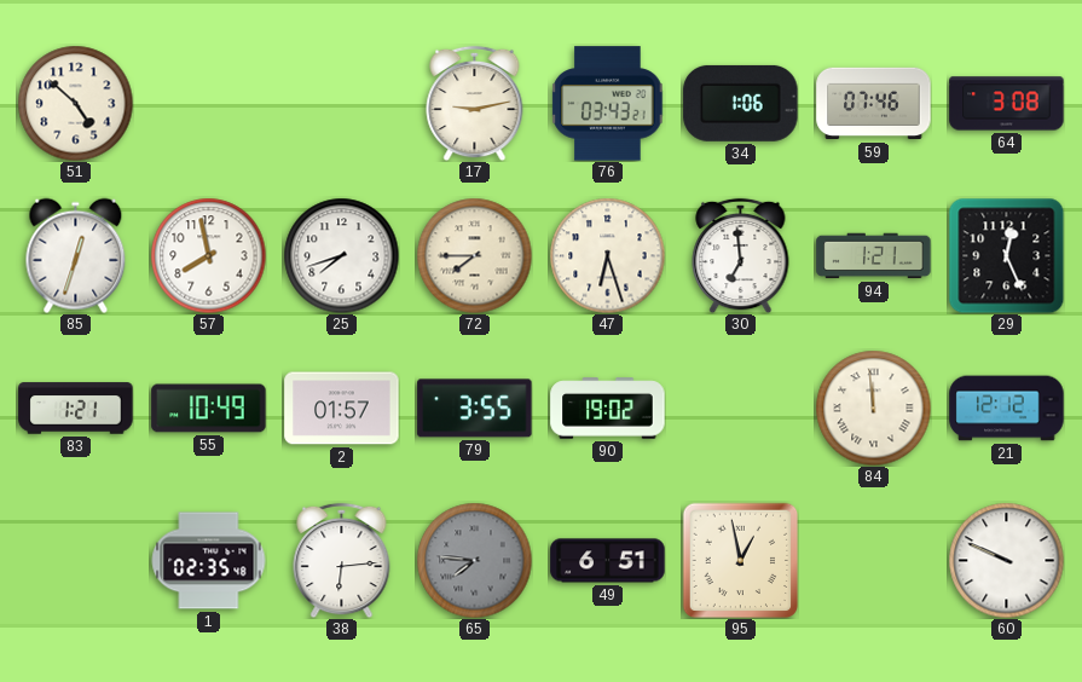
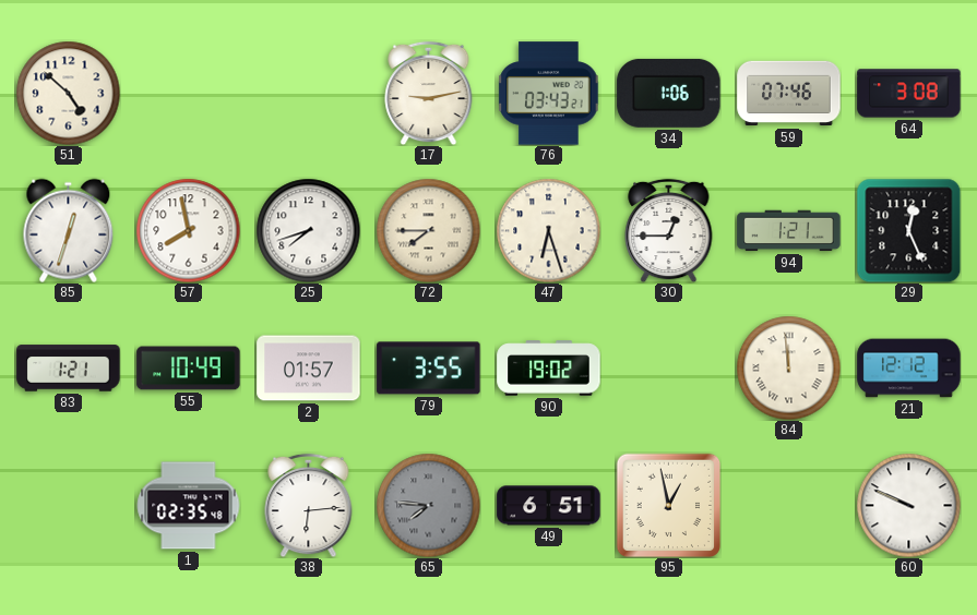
30: 6:59 -> 12:45
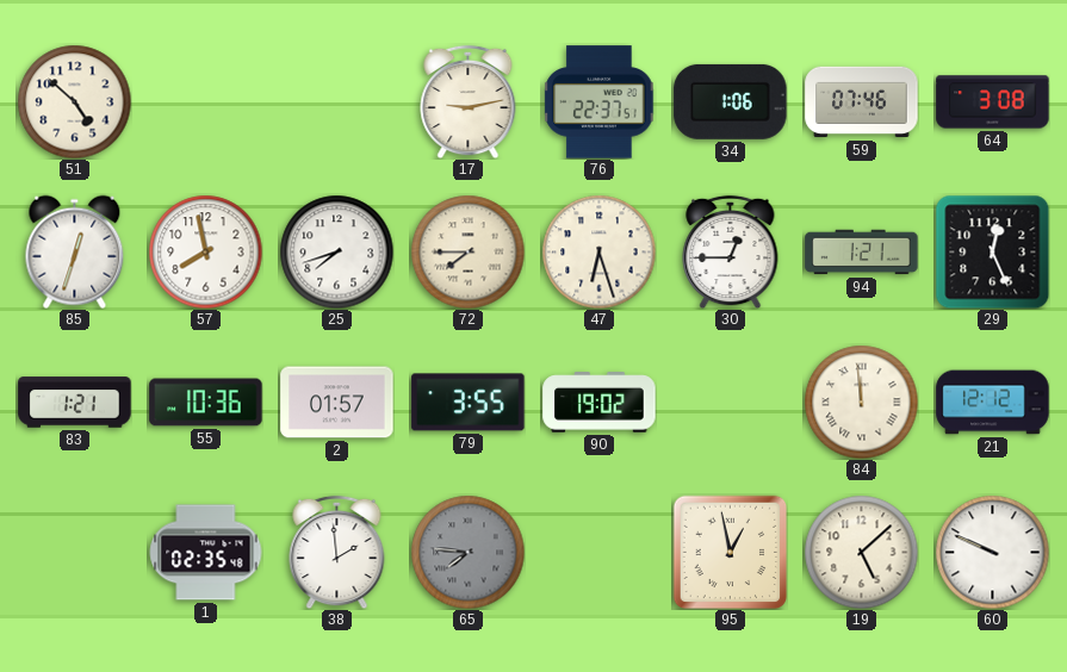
76: 03:43 -> 22:37
55: 10:49 -> 10:36
38: 6:14 -> 1:59
49: 6:51 -> none
19: none -> 5:08
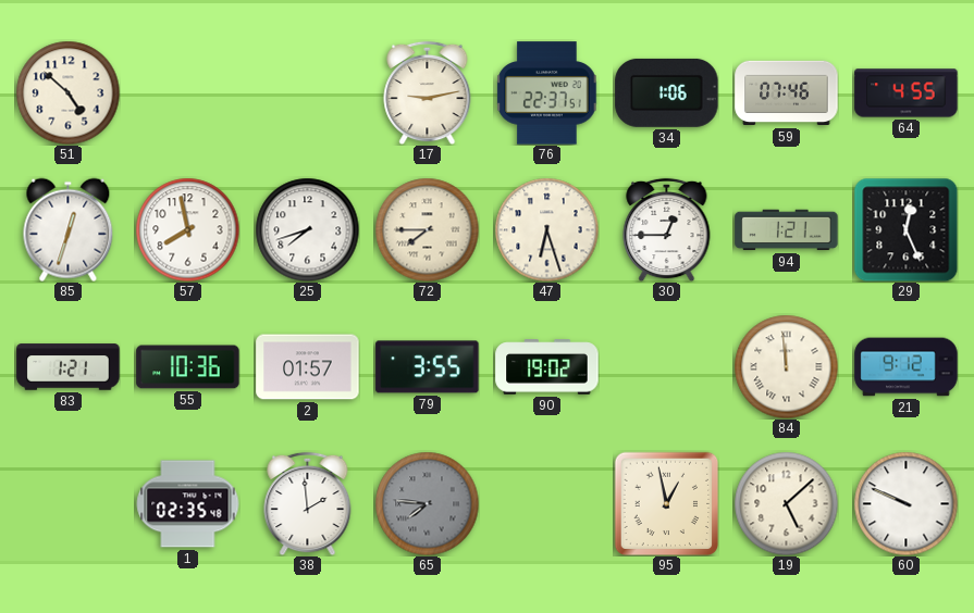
64: 3:08 -> 4:55
21: 12:12 -> 9:12
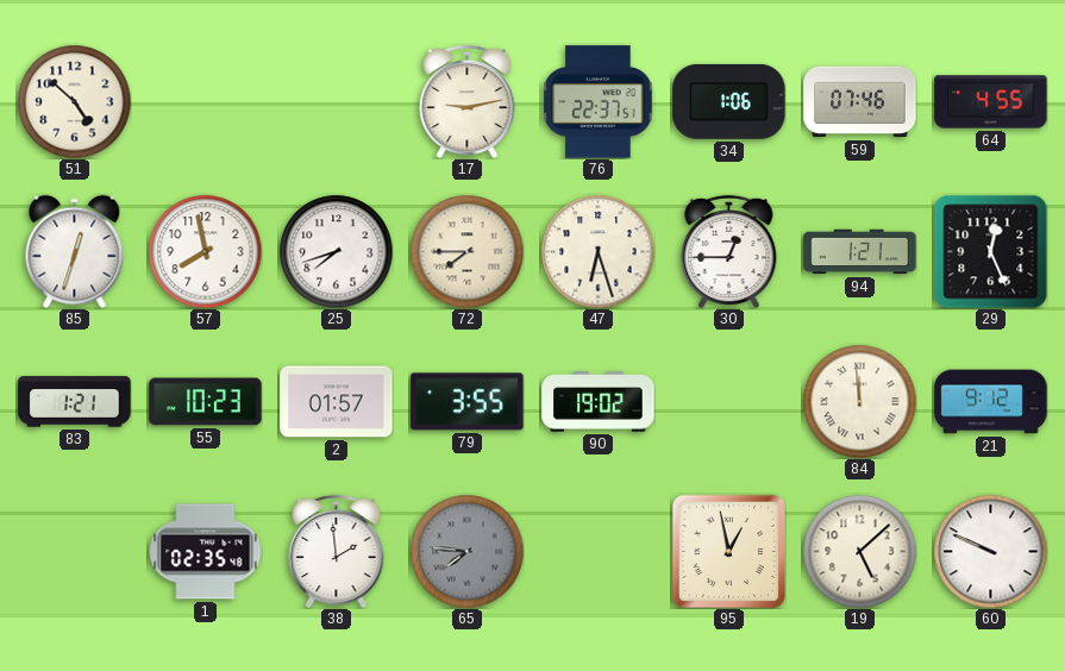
55: 10:36 -> 10:23
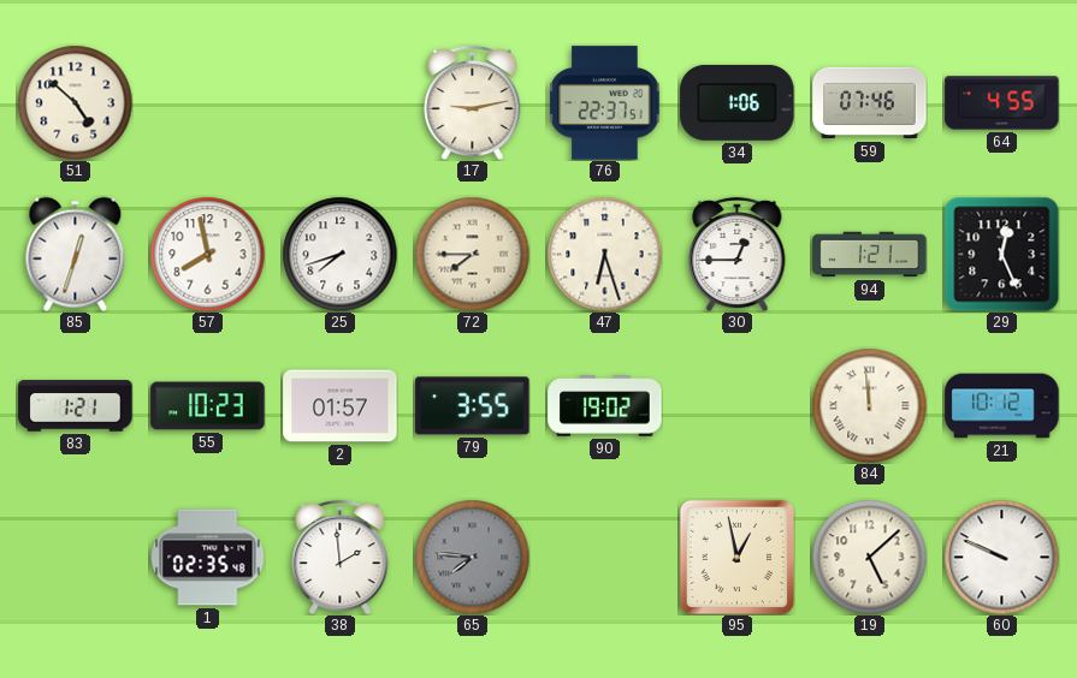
21: 9:12 -> 10:12
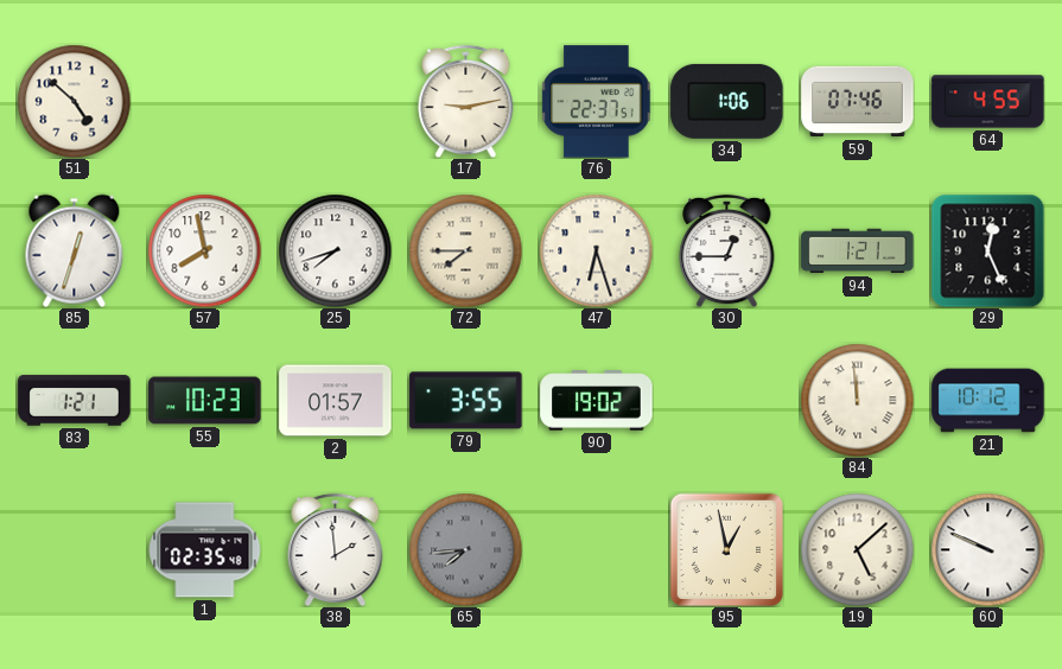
65: 7:46 -> 7:44
